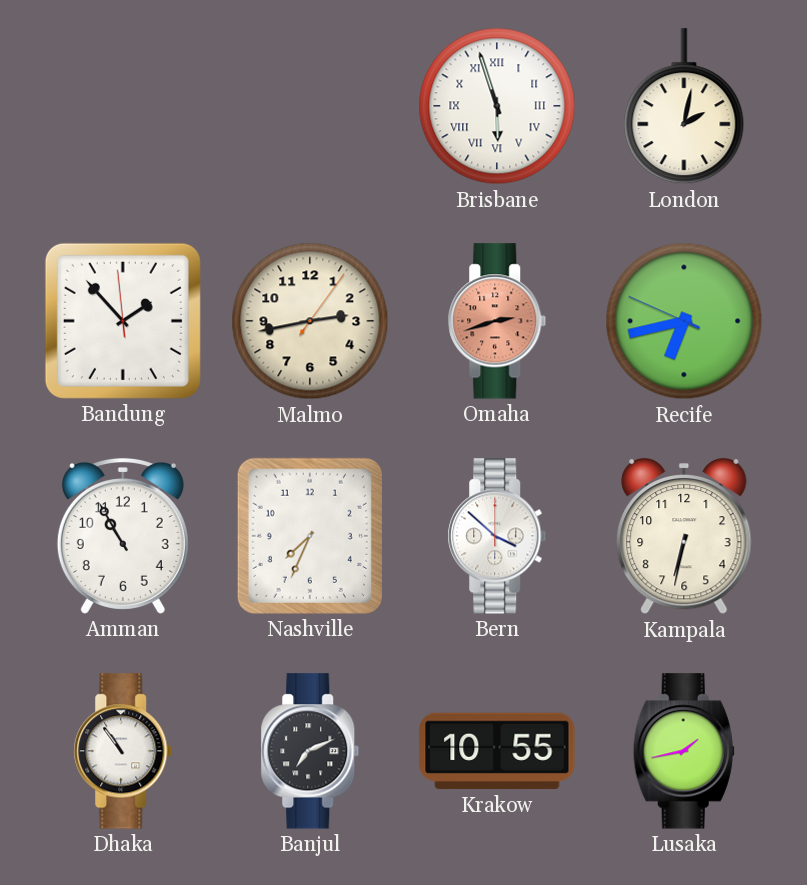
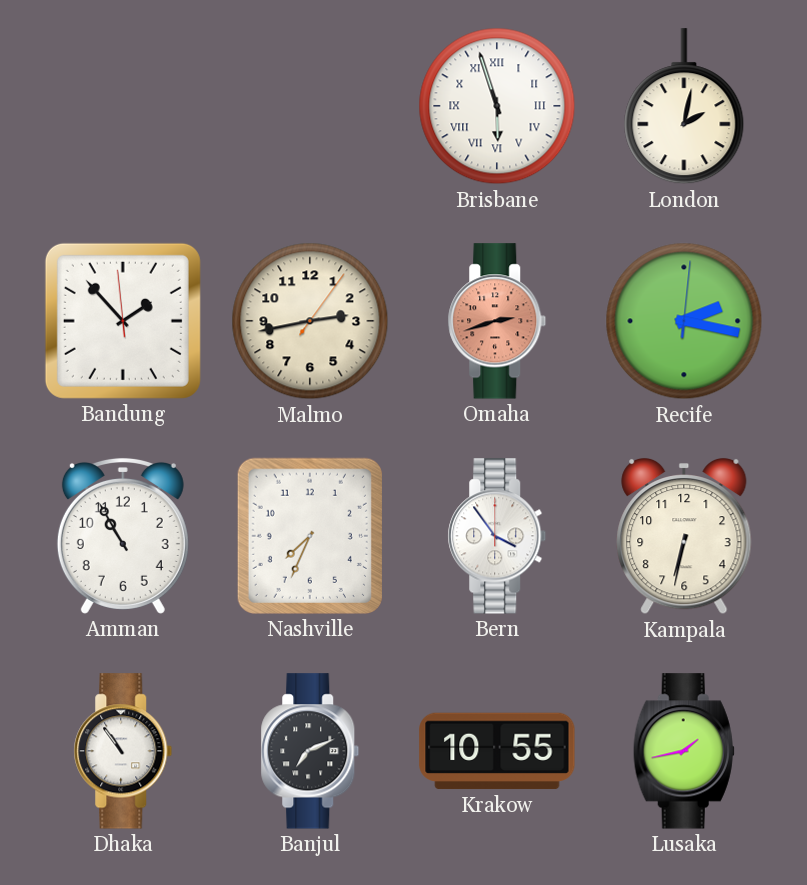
Recife: 6:42 -> 2:17
Bern: 3:52 -> 3:54
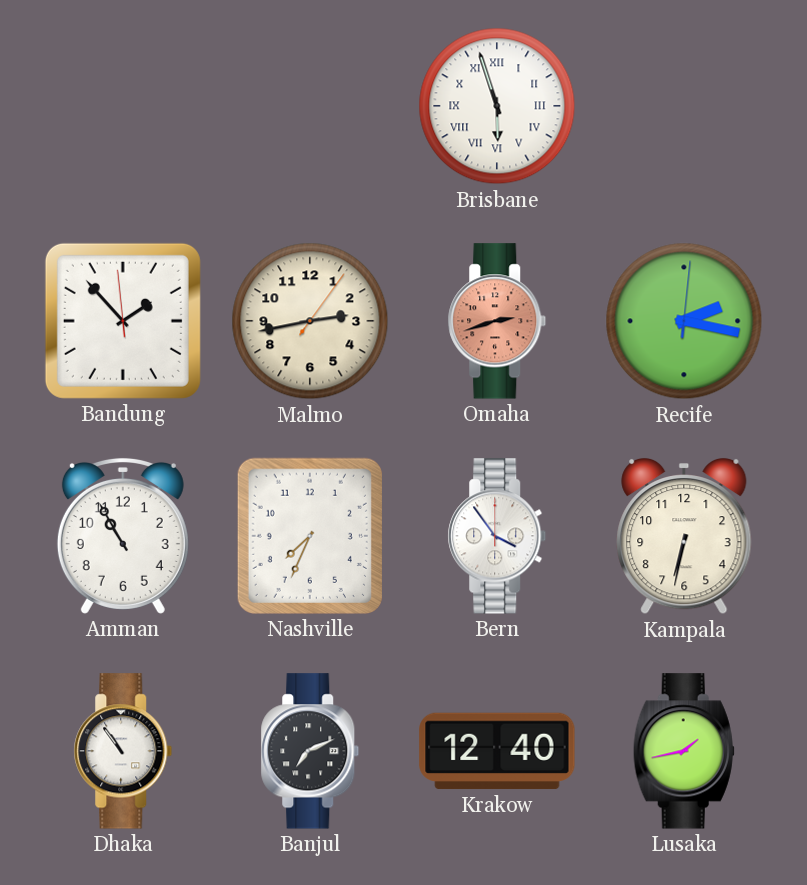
London: 2:02 -> none
Krakow: 10:55 -> 12:40
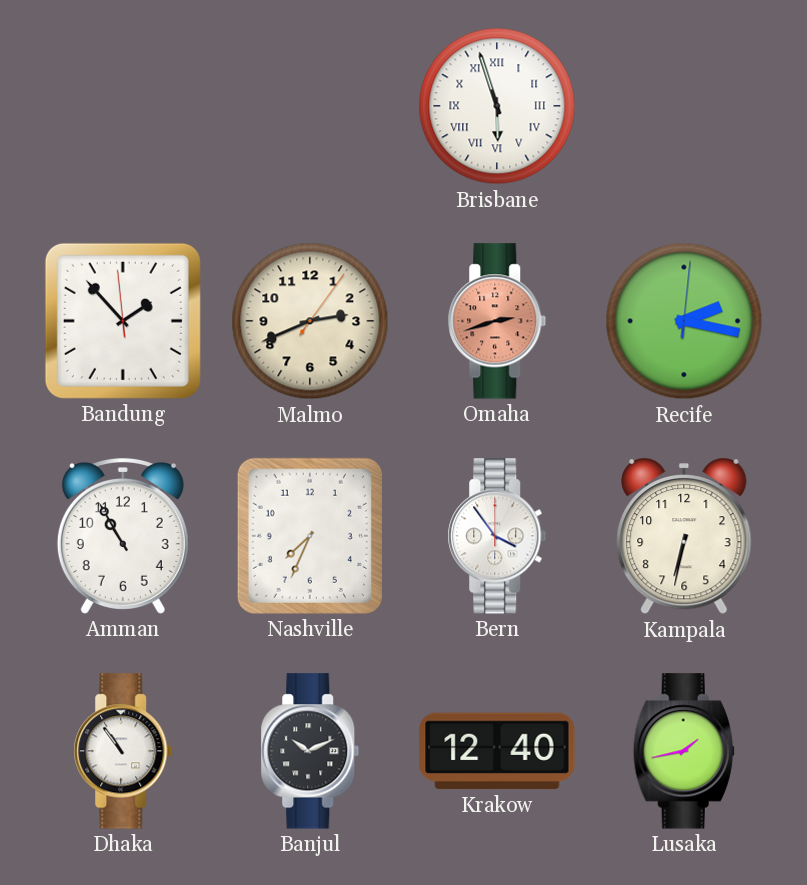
Malmo: 2:43 -> 2:41
Banjul: 7:11 -> 10:11
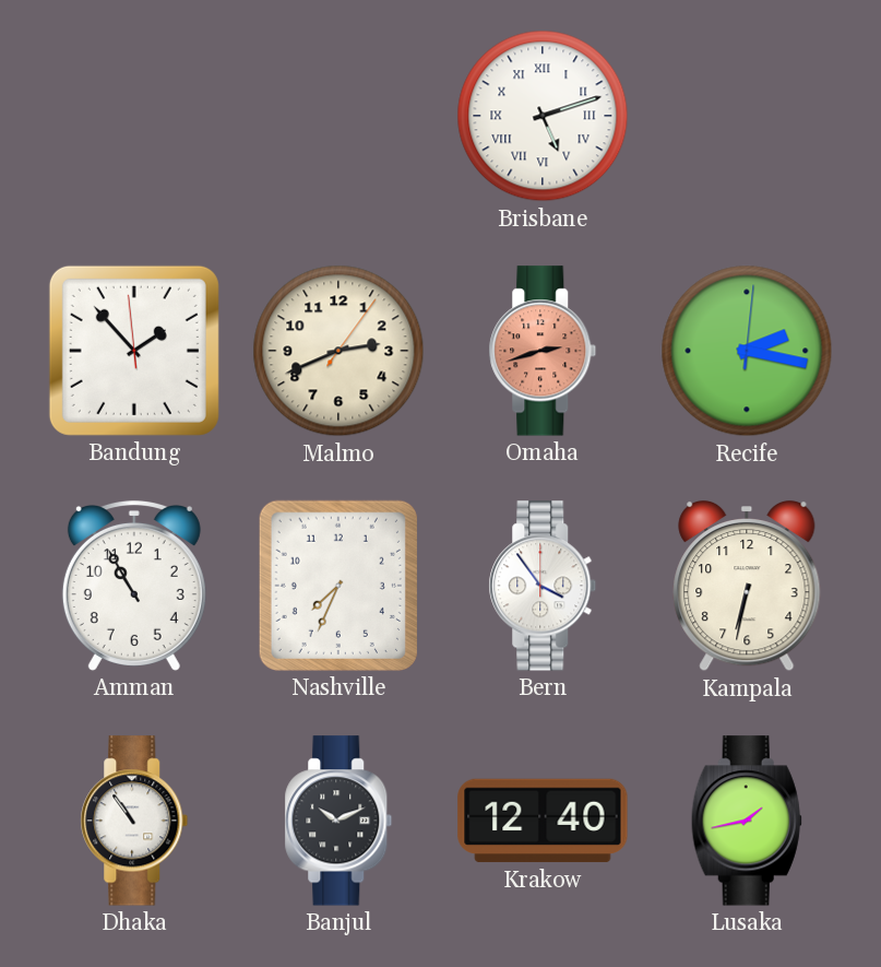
Brisbane: 5:57 -> 5:12
